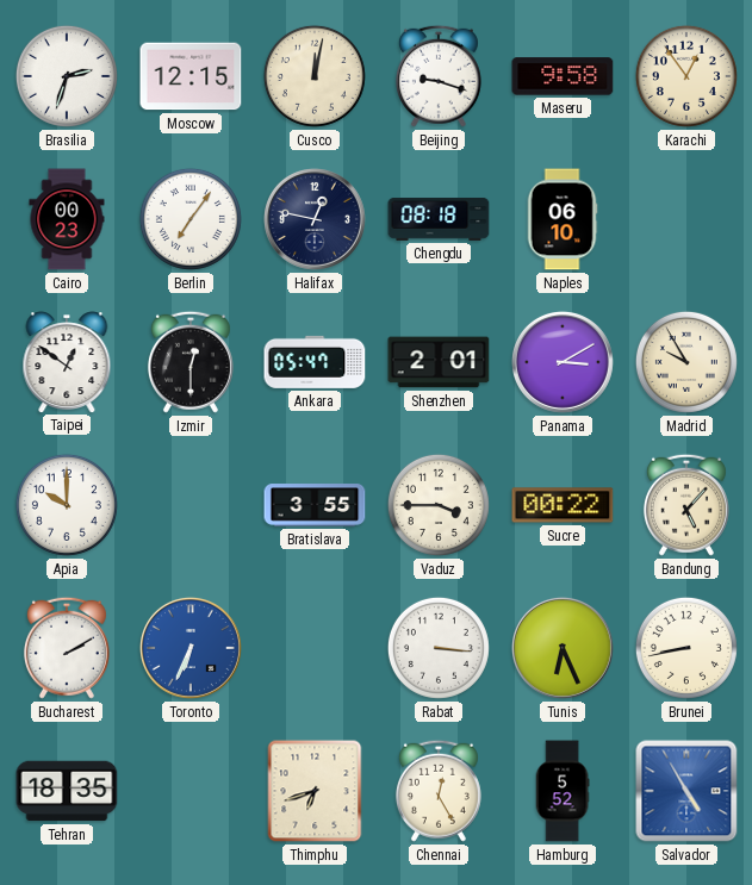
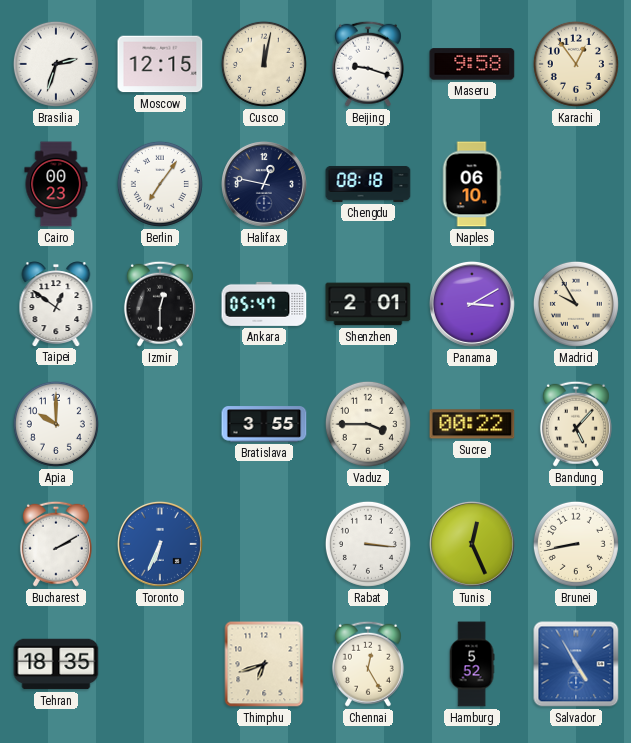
Tunis: 6:26 -> 12:26
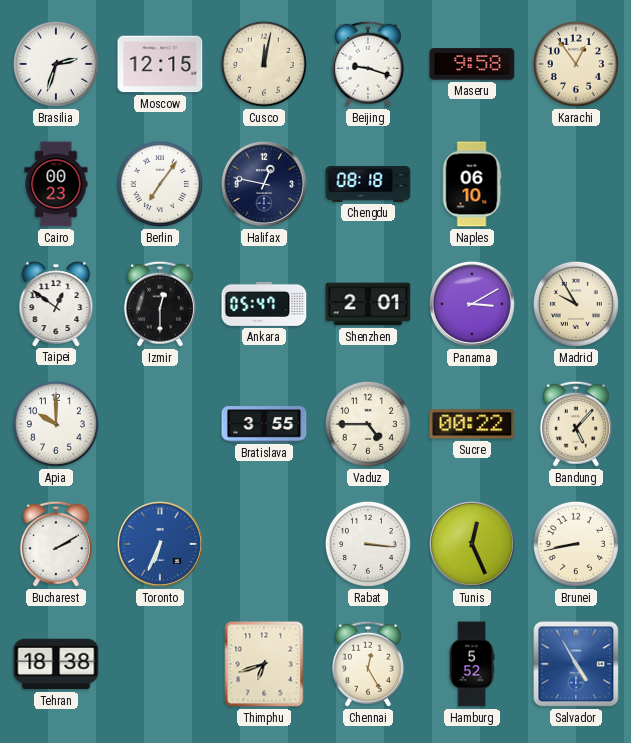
Vaduz: 3:45 -> 4:45
Tehran: 18:35 -> 18:38
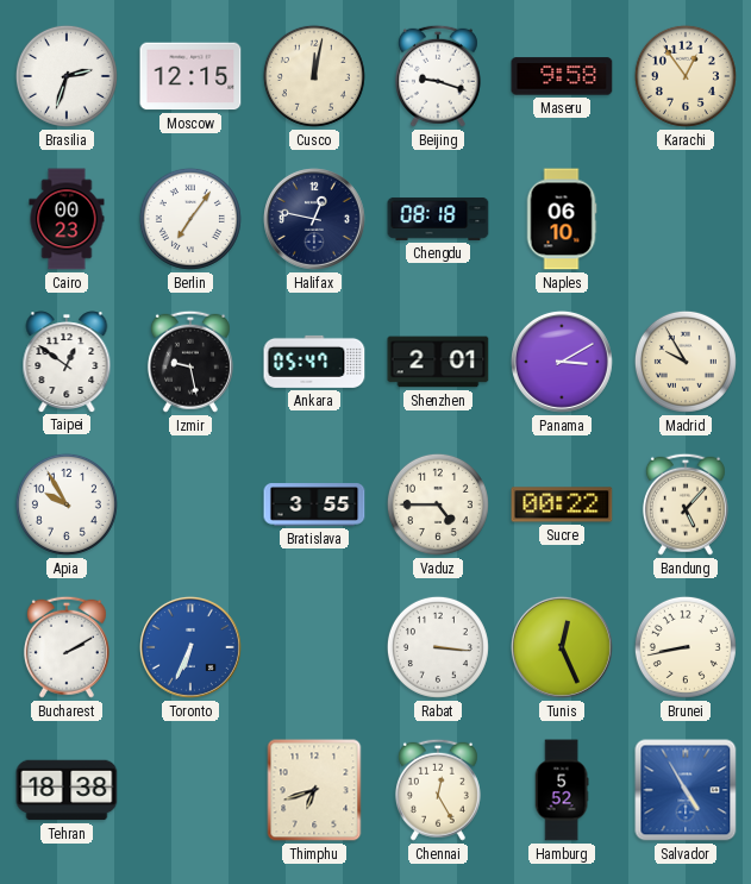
Izmir: 12:30 -> 9:28
Apia: 10:00 -> 9:55
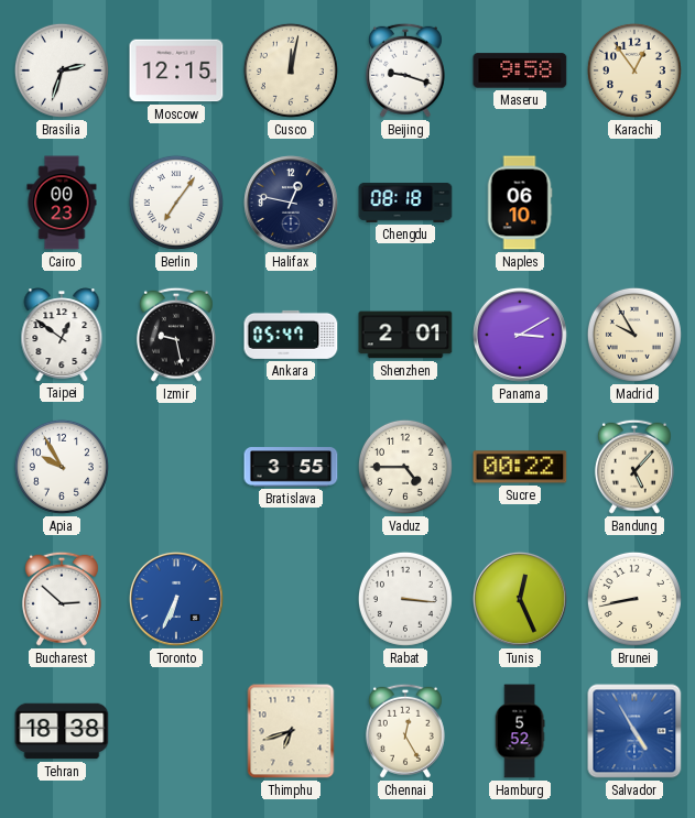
Bucharest: 2:10 -> 2:52
